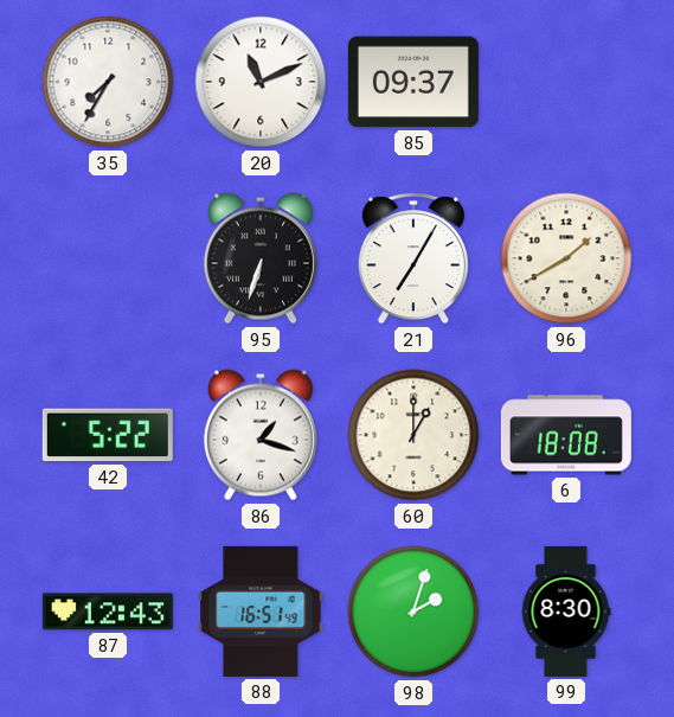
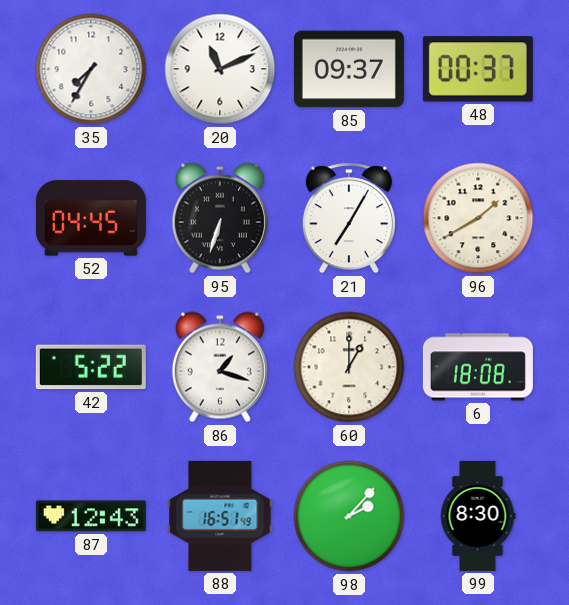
48: none -> 00:37
52: none -> 04:45
98: 2:03 -> 2:07
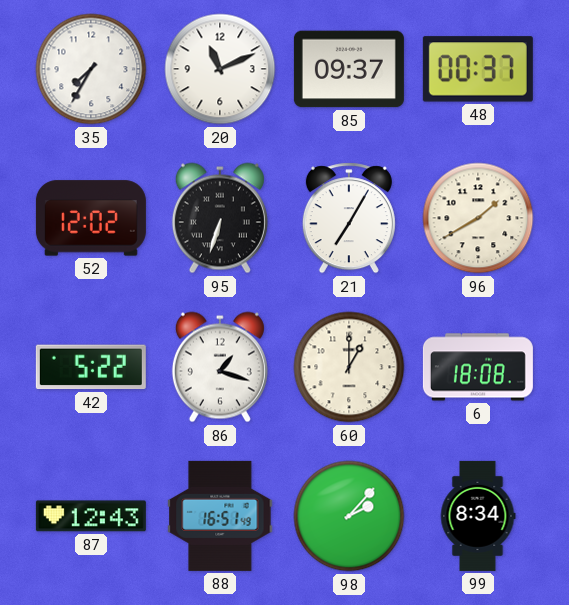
52: 04:45 -> 12:02
99: 8:30 -> 8:34
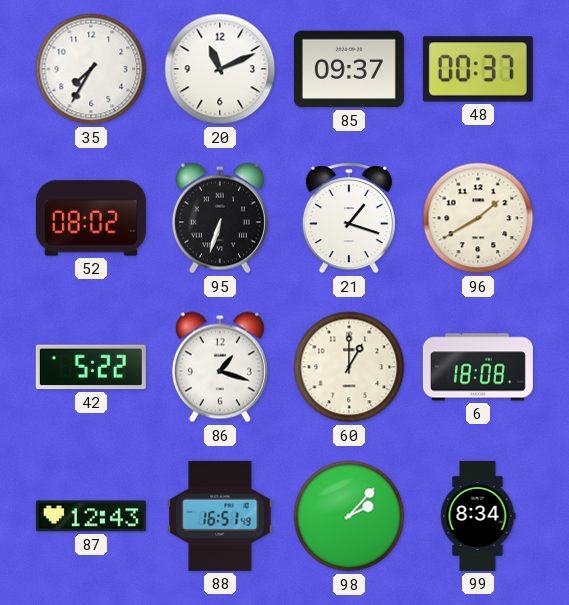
52: 12:02 -> 08:02
21: 7:05 -> 1:18
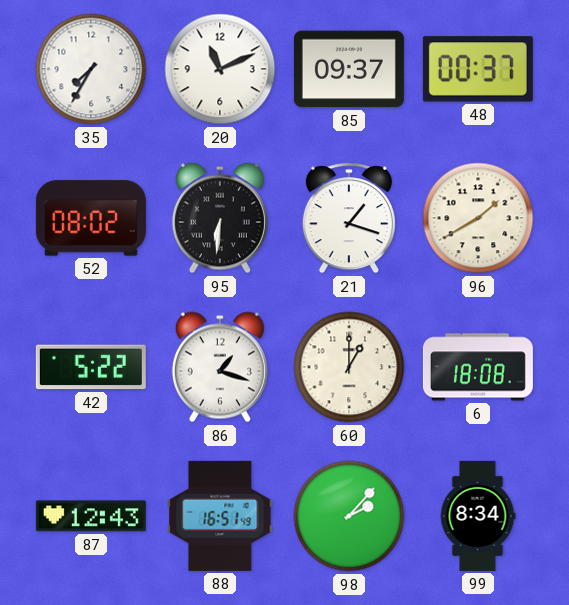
95: 6:33 -> 6:31
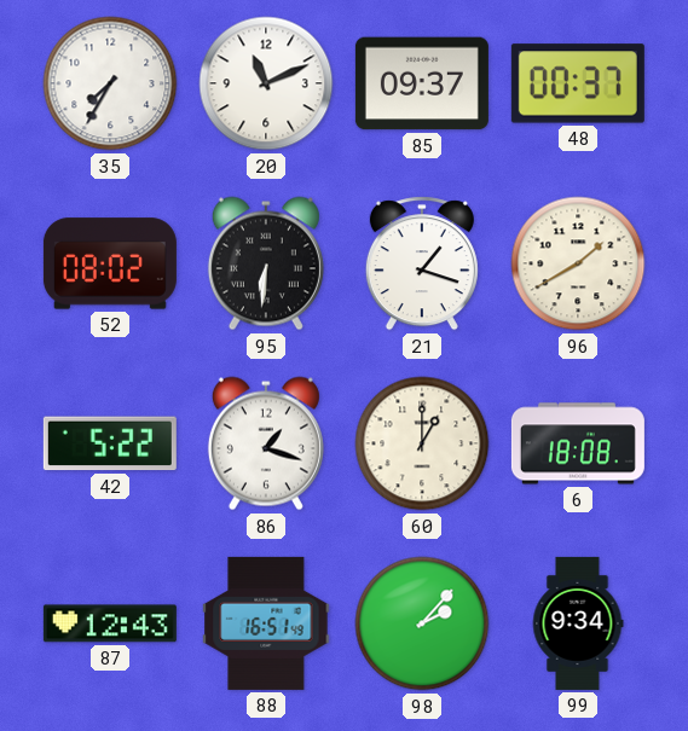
99: 8:34 -> 9:34
